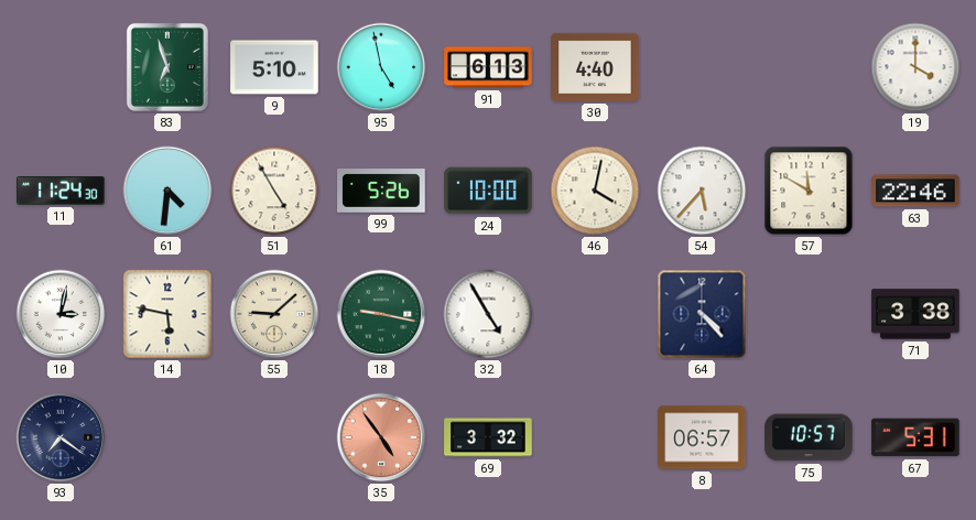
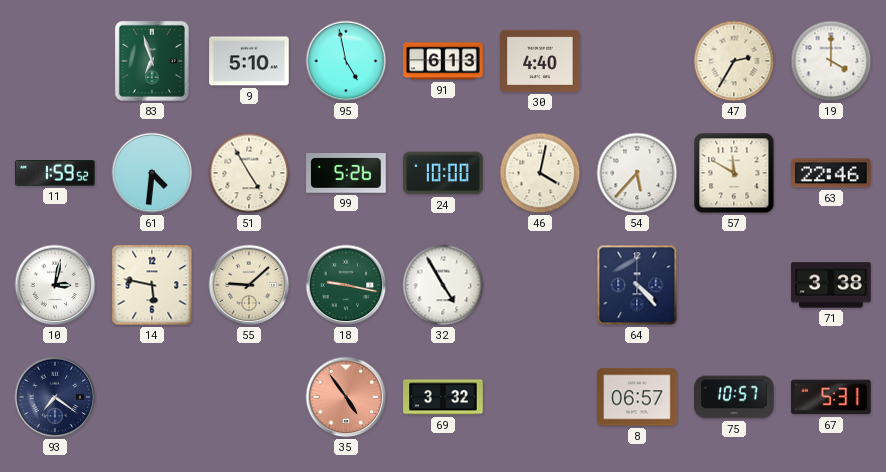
47: none -> 2:35
11: 11:24 -> 1:59
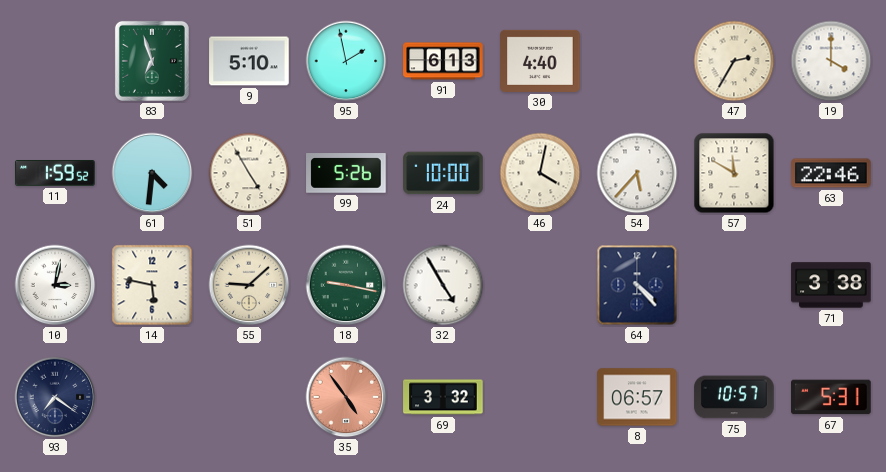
95: 4:58 -> 1:58
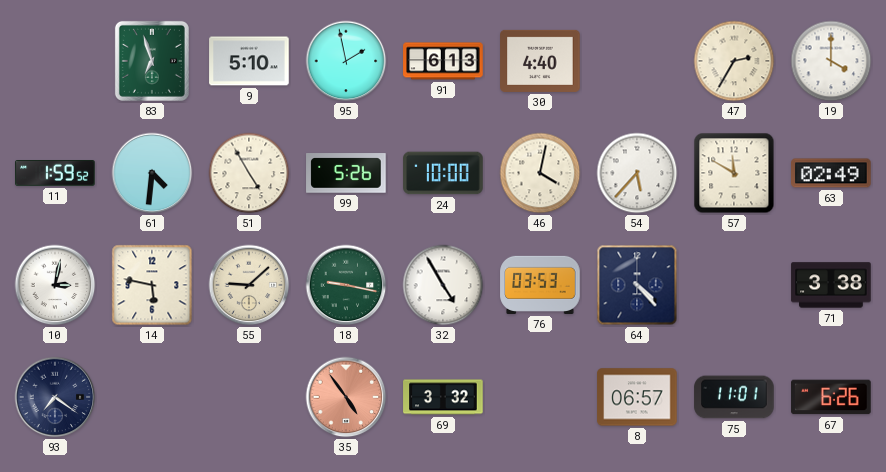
63: 22:46 -> 02:49
76: none -> 03:53
75: 10:57 -> 11:01
67: 5:31 -> 6:26
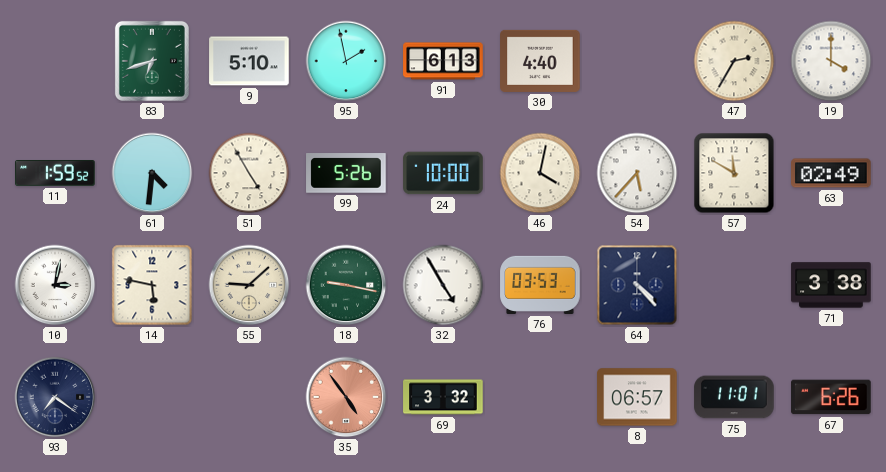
83: 6:57 -> 6:42
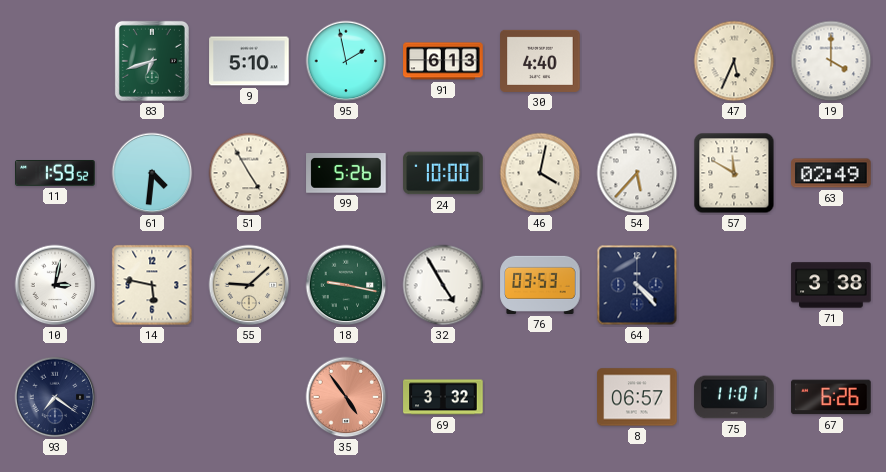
47: 2:35 -> 5:34
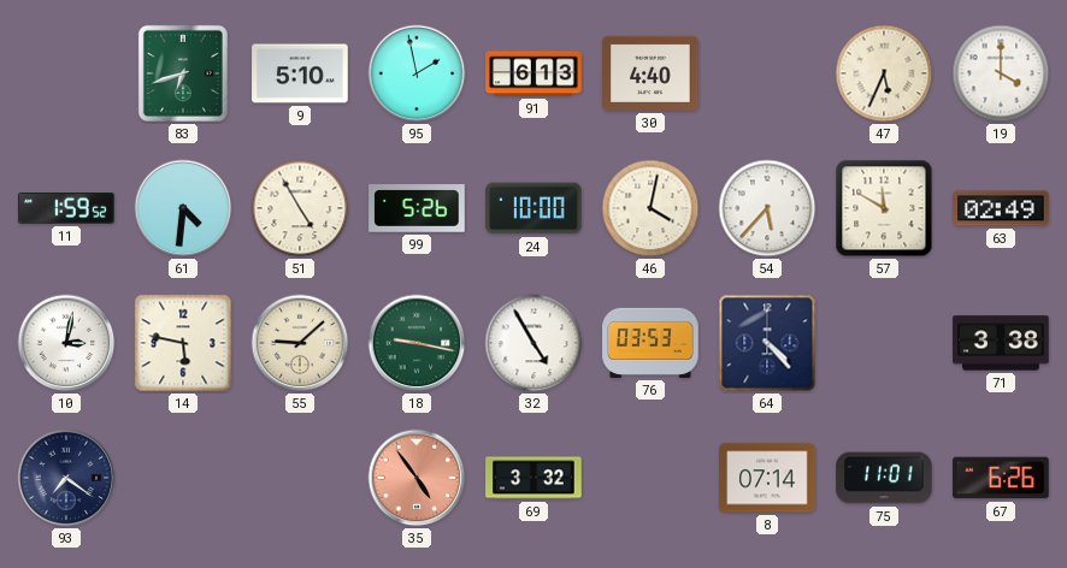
8: 06:57 -> 07:14
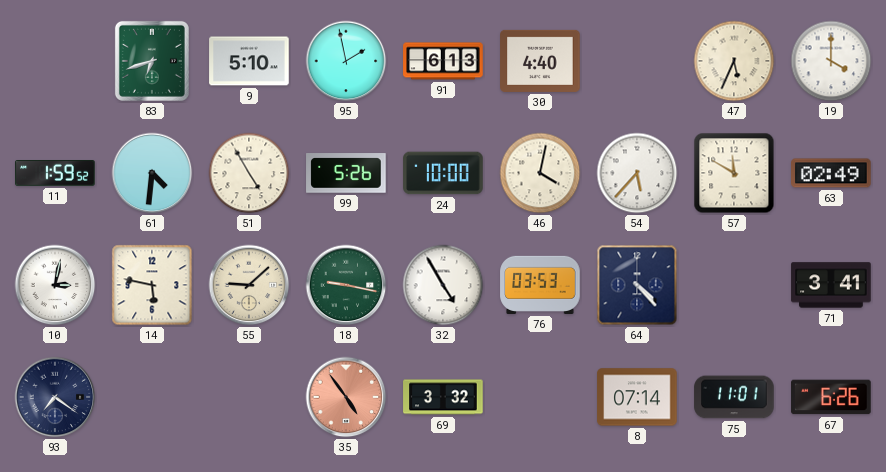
71: 3:38 -> 3:41
